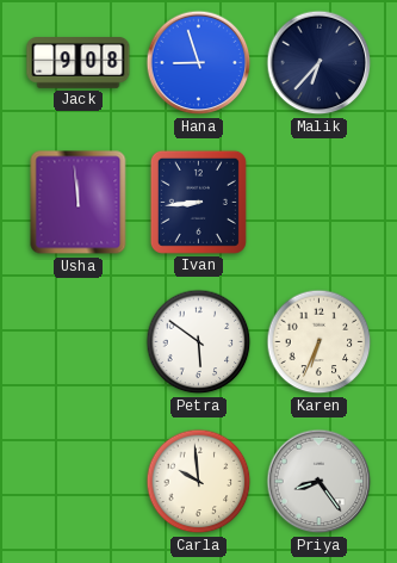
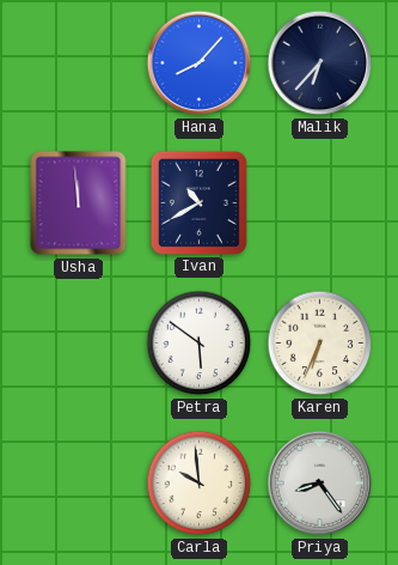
Jack: 9:08 -> none
Hana: 8:57 -> 8:07
Ivan: 8:44 -> 10:40
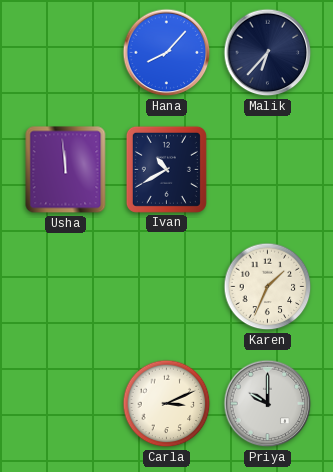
Petra: 5:51 -> none
Karen: 6:34 -> 1:34
Carla: 9:59 -> 3:11
Priya: 8:24 -> 10:00
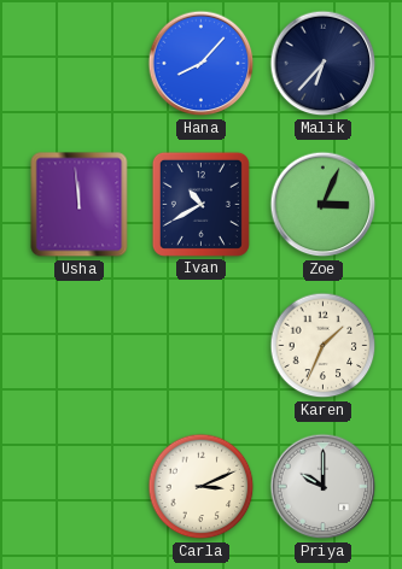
Zoe: none -> 3:04
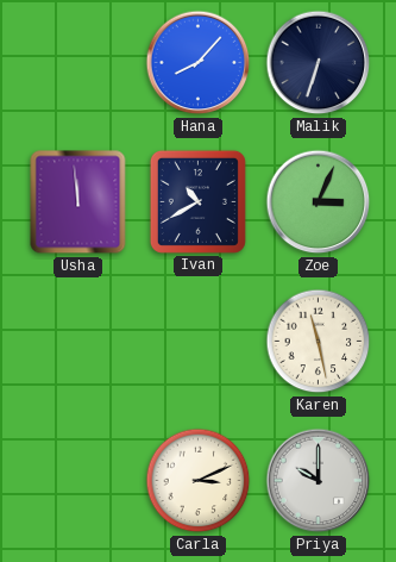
Malik: 6:37 -> 6:33
Karen: 1:34 -> 11:28
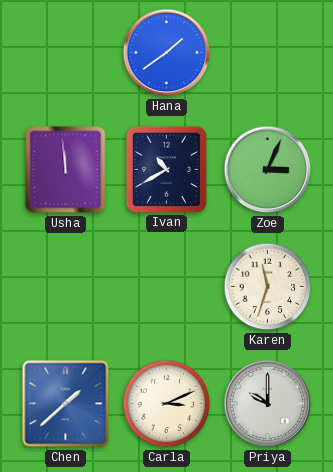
Hana: 8:07 -> 1:39
Malik: 6:33 -> none
Karen: 11:28 -> 11:33
Chen: none -> 1:38
